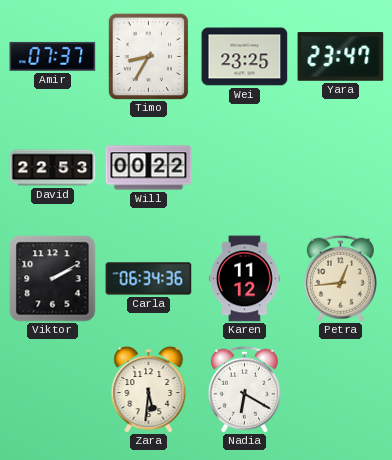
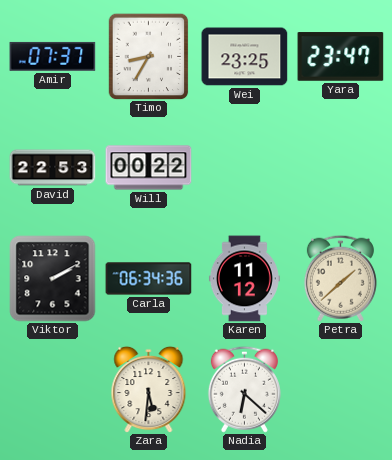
Petra: 12:44 -> 1:38
Nadia: 6:20 -> 6:22
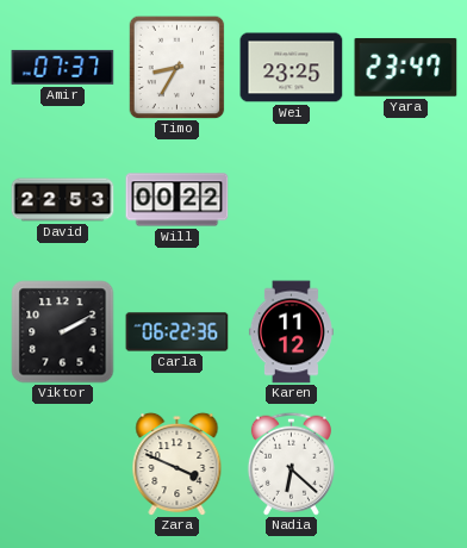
Carla: 06:34 -> 06:22
Petra: 1:38 -> none
Zara: 5:31 -> 3:49
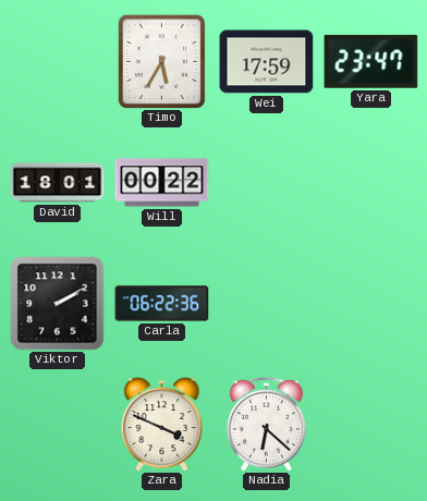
Amir: 07:37 -> none
Timo: 8:35 -> 5:35
Wei: 23:25 -> 17:59
David: 22:53 -> 18:01
Karen: 11:12 -> none
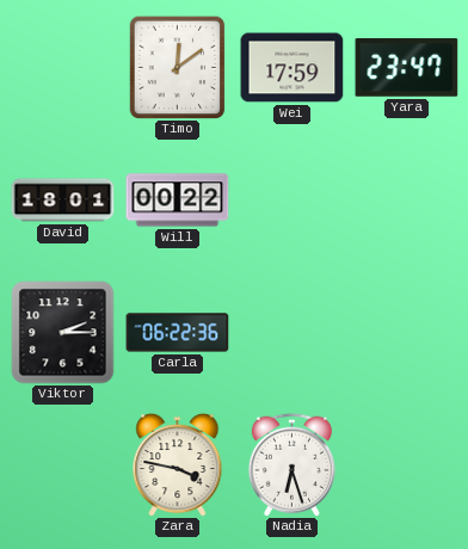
Timo: 5:35 -> 12:09
Viktor: 2:10 -> 2:15
Zara: 3:49 -> 3:47
Nadia: 6:22 -> 6:27
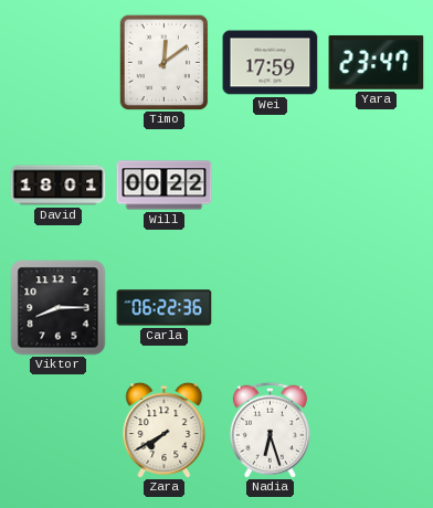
Viktor: 2:15 -> 8:15
Zara: 3:47 -> 7:40
